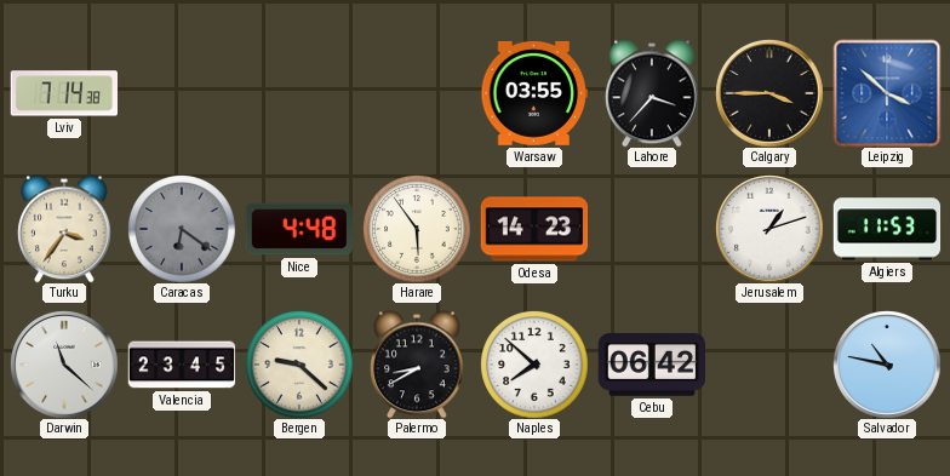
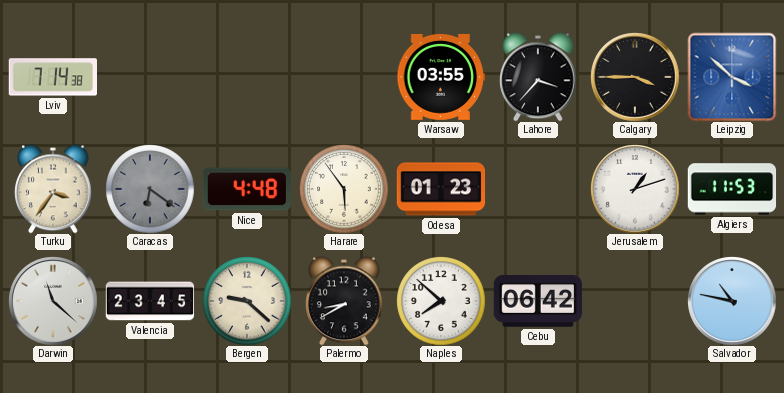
Odesa: 14:23 -> 01:23
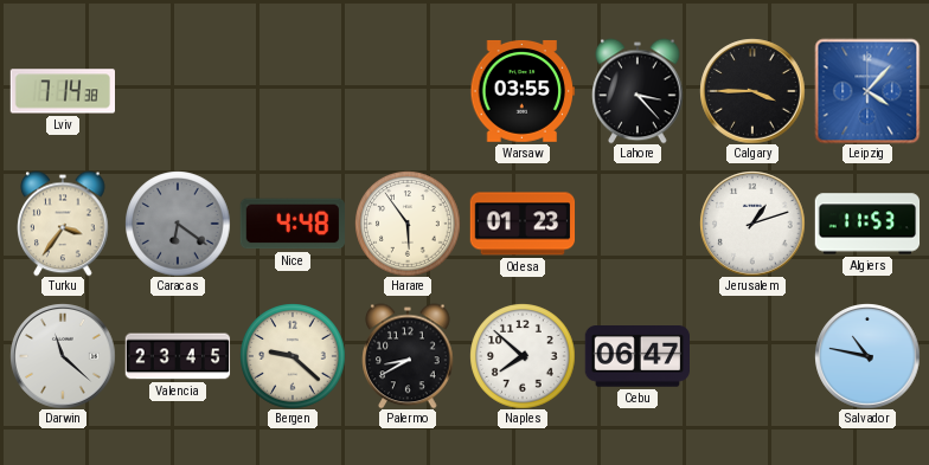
Lahore: 3:37 -> 3:23
Leipzig: 3:52 -> 4:07
Cebu: 06:42 -> 06:47
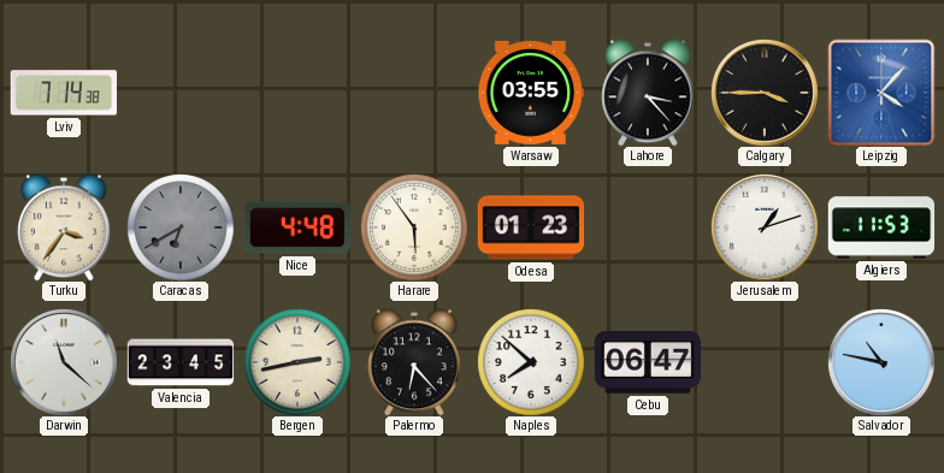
Caracas: 6:21 -> 6:40
Bergen: 9:22 -> 2:43
Palermo: 8:40 -> 6:23
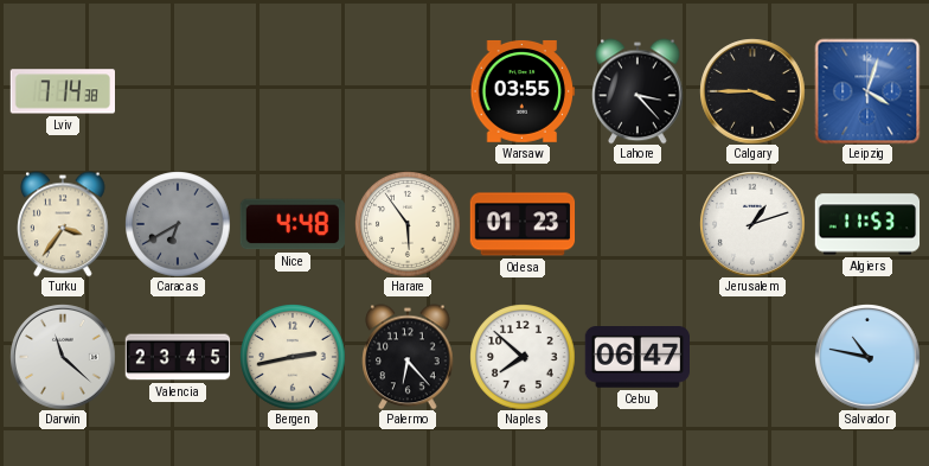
Leipzig: 4:07 -> 4:03
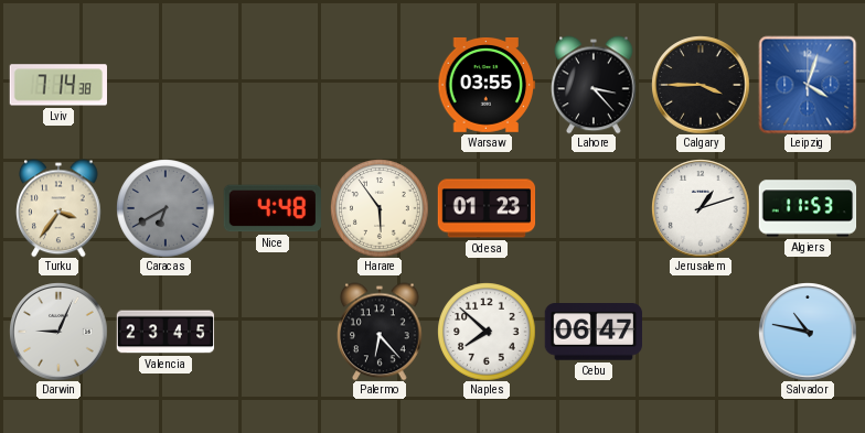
Darwin: 11:22 -> 9:04
Bergen: 2:43 -> none
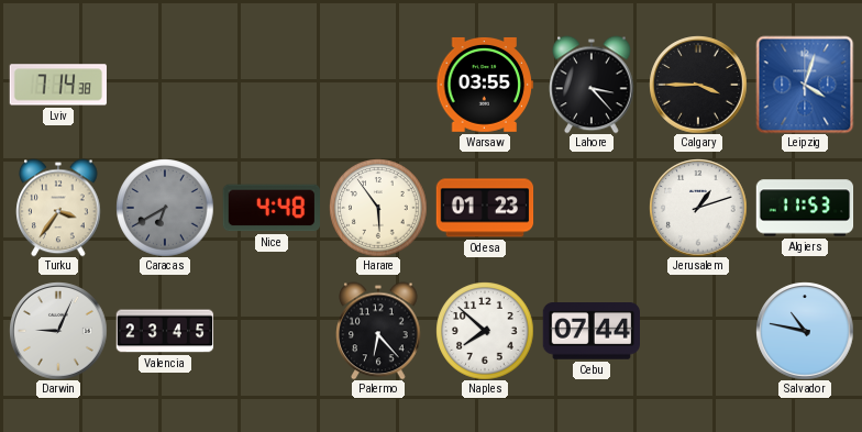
Cebu: 06:47 -> 07:44
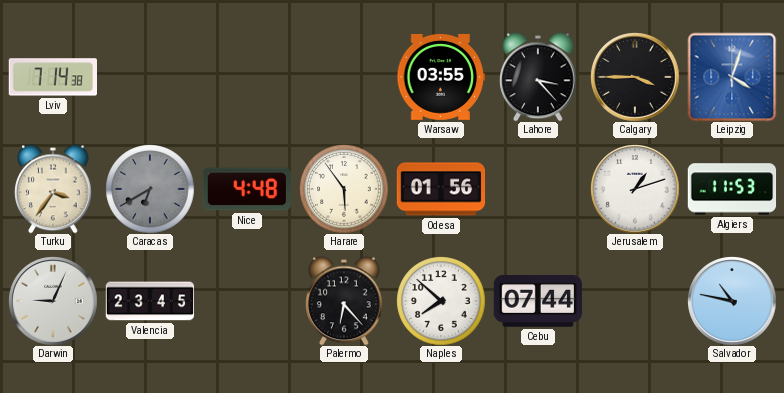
Odesa: 01:23 -> 01:56
